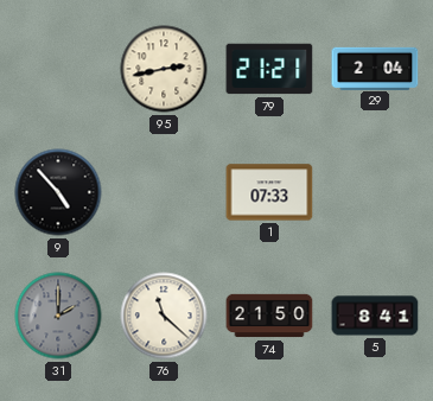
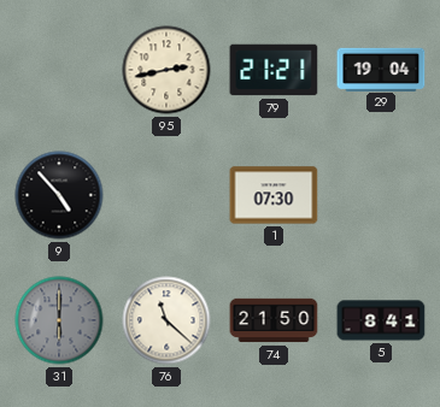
29: 2:04 -> 19:04
1: 07:33 -> 07:30
31: 2:00 -> 6:00
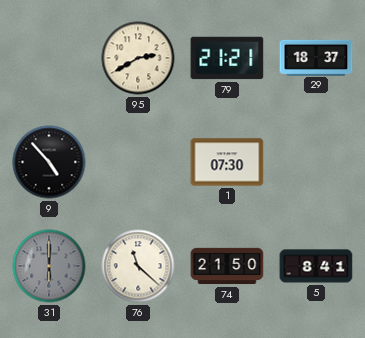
95: 2:43 -> 2:40
29: 19:04 -> 18:37
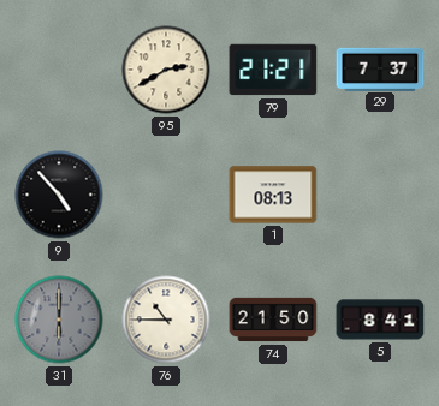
29: 18:37 -> 7:37
1: 07:30 -> 08:13
76: 11:22 -> 10:45
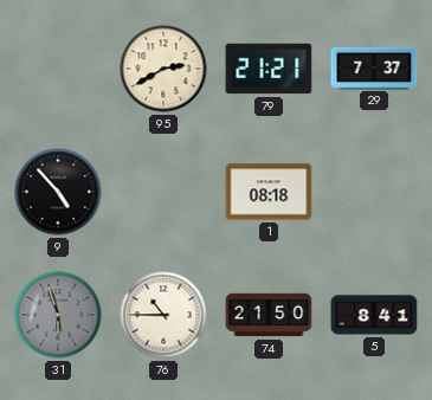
1: 08:13 -> 08:18
31: 6:00 -> 5:57
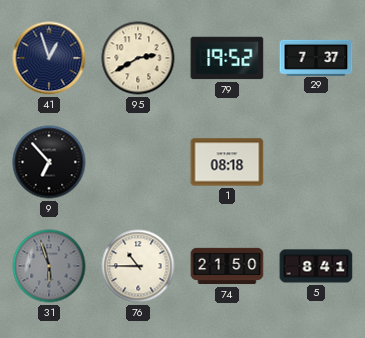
41: none -> 12:57
79: 21:21 -> 19:52
9: 4:53 -> 6:53
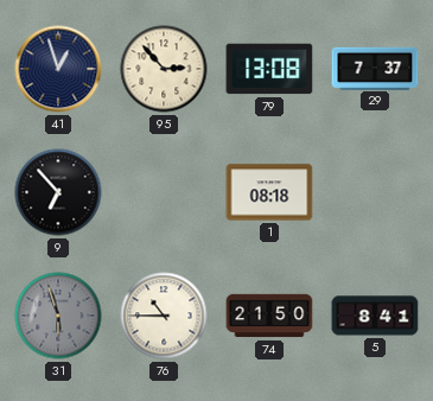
95: 2:40 -> 2:53
79: 19:52 -> 13:08
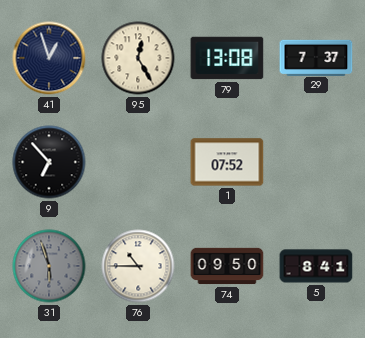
95: 2:53 -> 12:25
1: 08:18 -> 07:52
74: 21:50 -> 09:50
